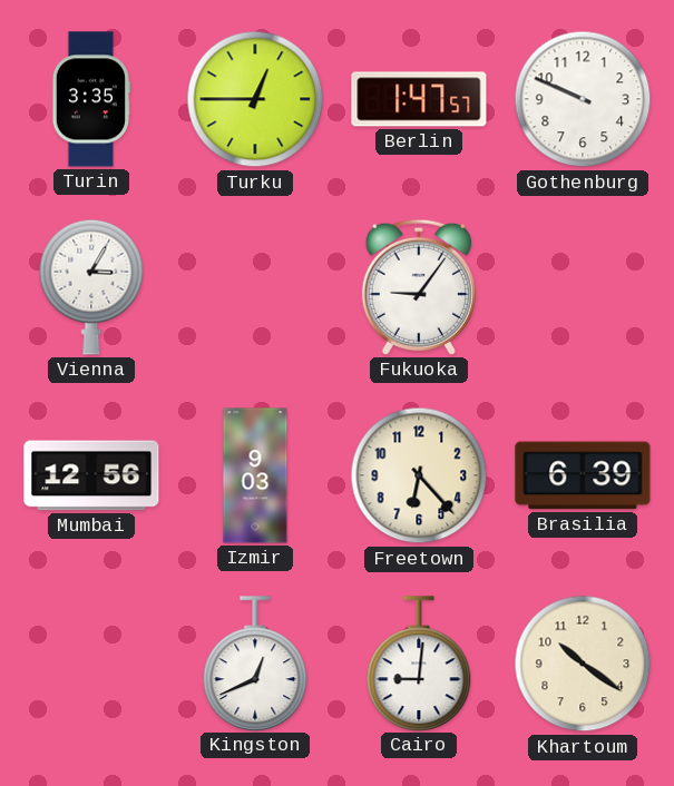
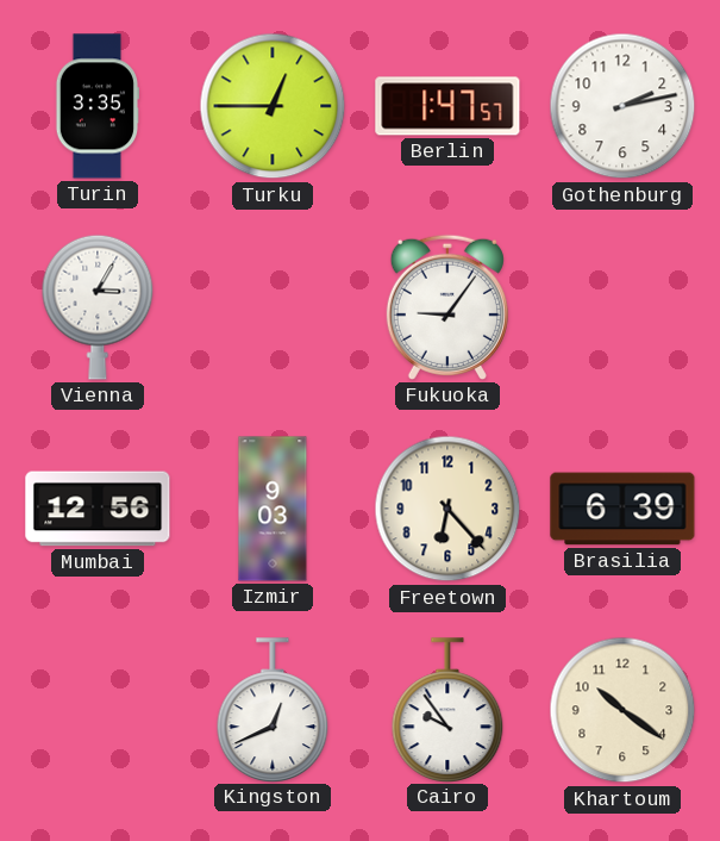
Gothenburg: 9:49 -> 2:13
Cairo: 9:01 -> 9:54
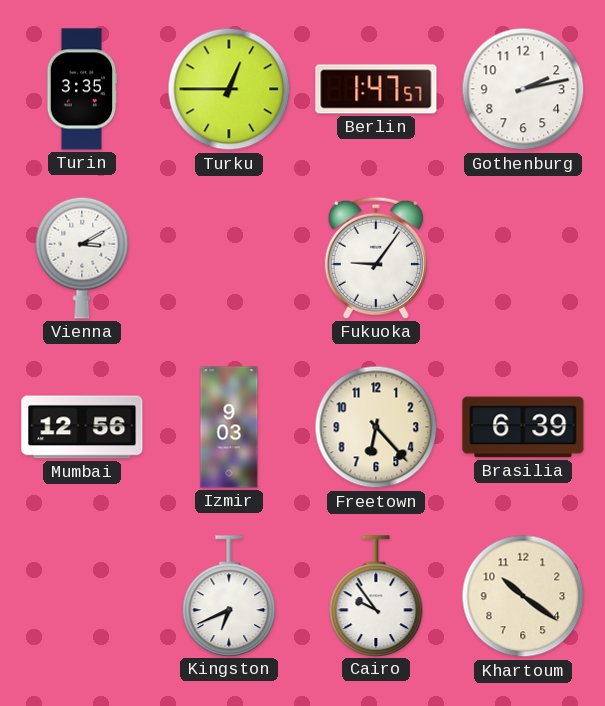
Vienna: 3:05 -> 3:10
Kingston: 12:41 -> 6:41
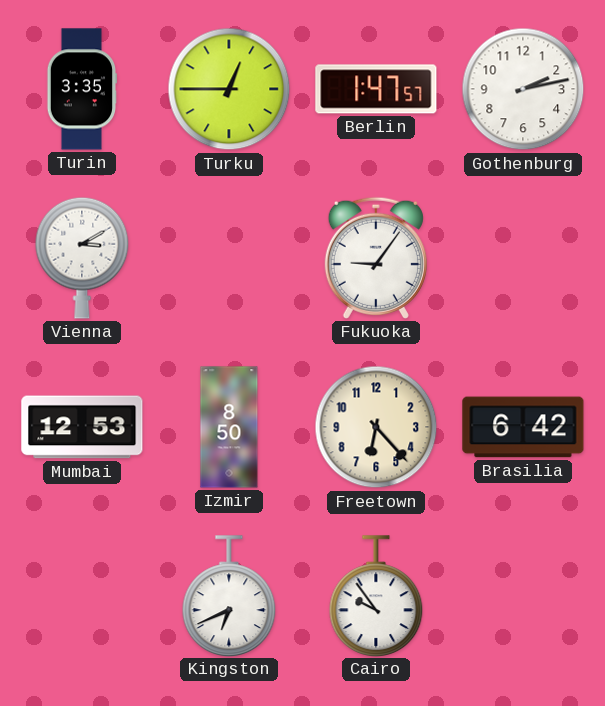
Mumbai: 12:56 -> 12:53
Izmir: 9:03 -> 8:50
Brasilia: 6:39 -> 6:42
Khartoum: 10:21 -> none
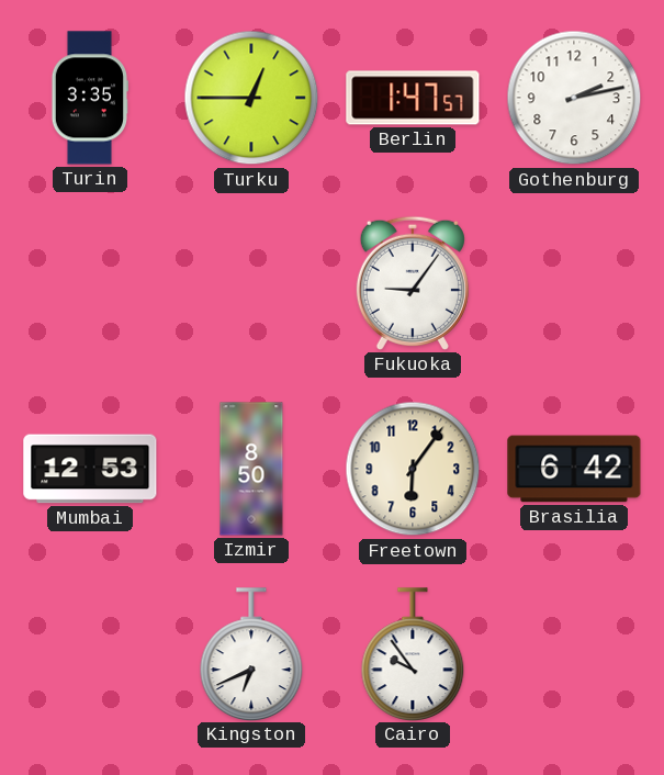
Vienna: 3:10 -> none
Freetown: 6:23 -> 6:06
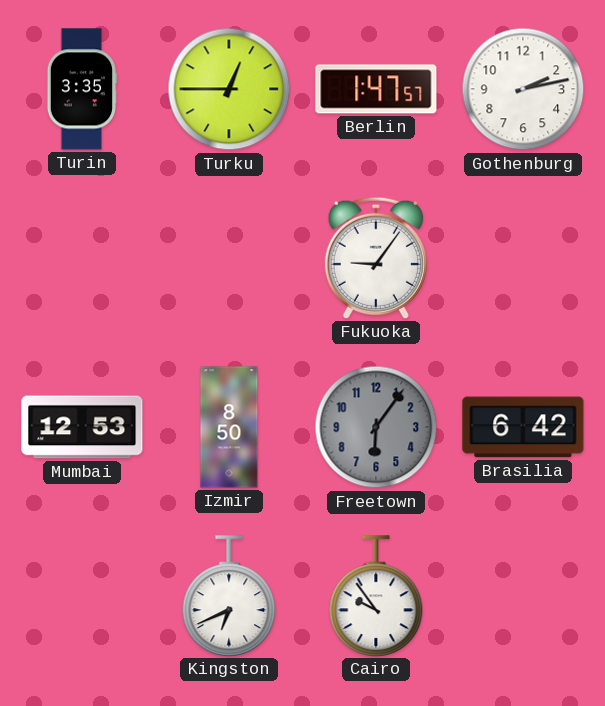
Freetown dial: cream -> grey
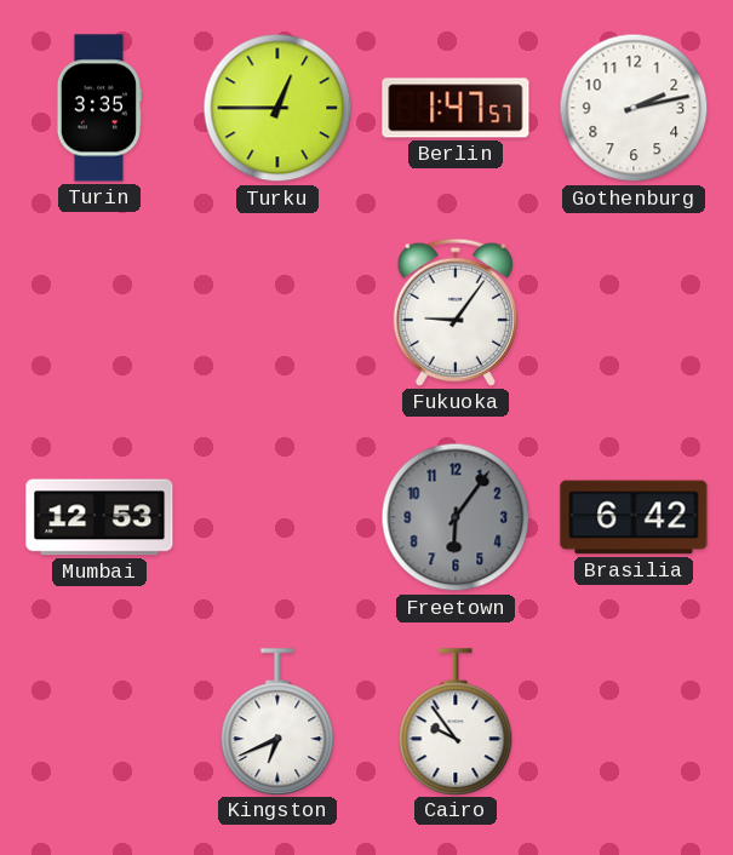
Izmir: 8:50 -> none
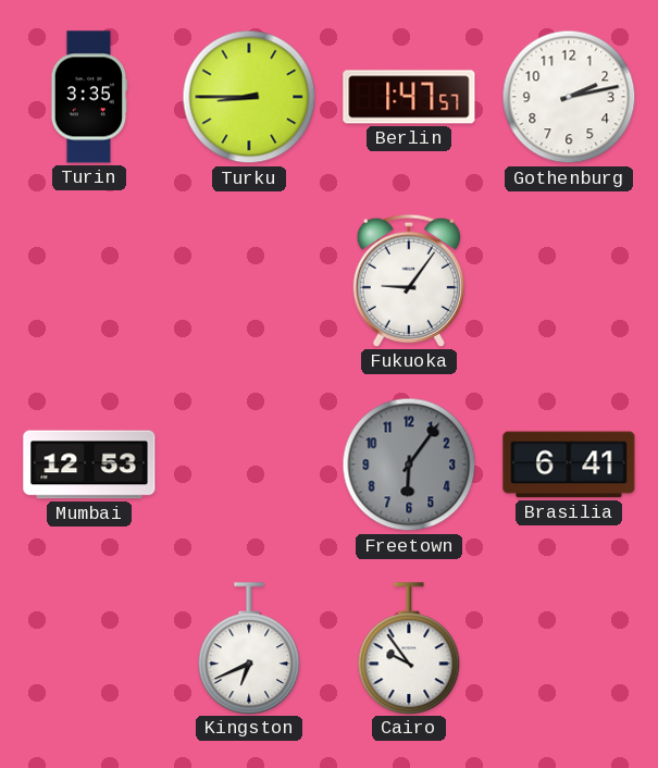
Turku: 12:45 -> 8:45
Brasilia: 6:42 -> 6:41
